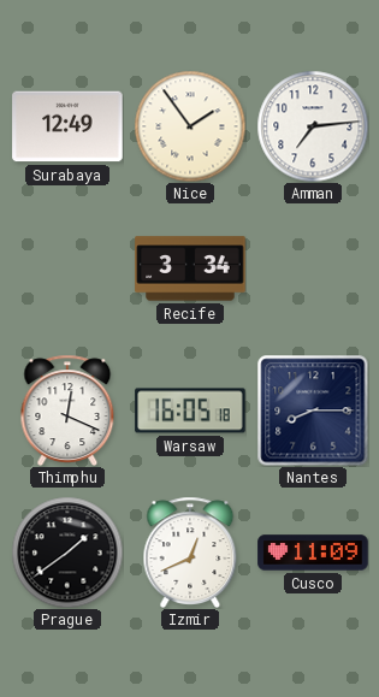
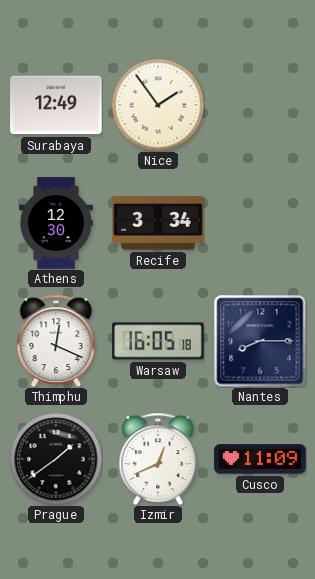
Amman: 7:14 -> none
Athens: none -> 12:30
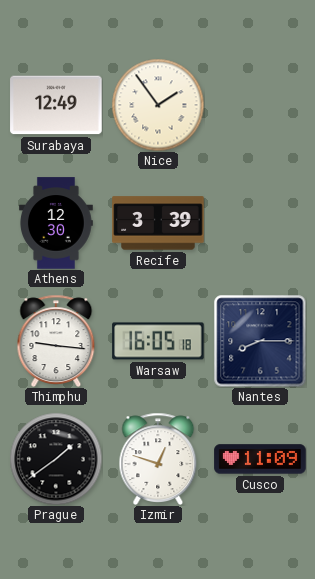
Recife: 3:34 -> 3:39
Thimphu: 12:19 -> 9:16
Izmir: 12:41 -> 12:48
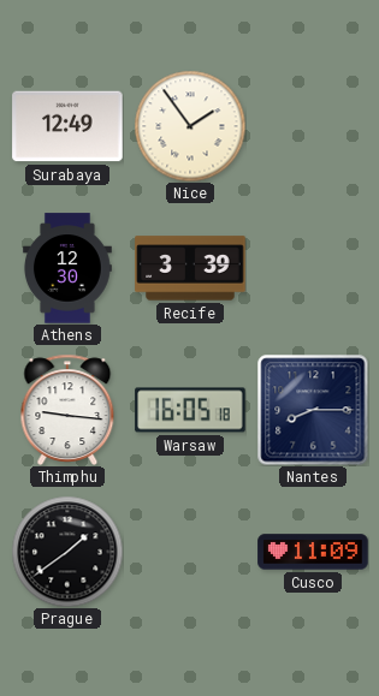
Izmir: 12:48 -> none
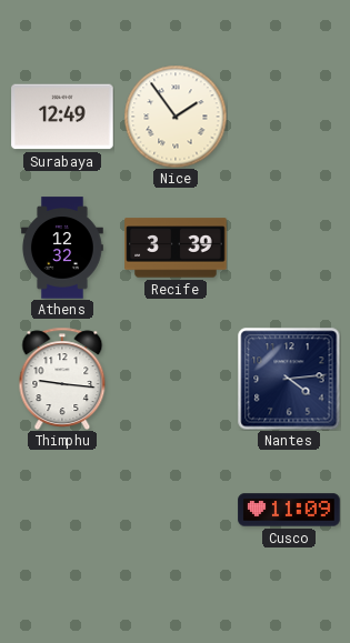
Athens: 12:30 -> 12:32
Warsaw: 16:05 -> none
Nantes: 8:15 -> 4:14
Prague: 1:39 -> none
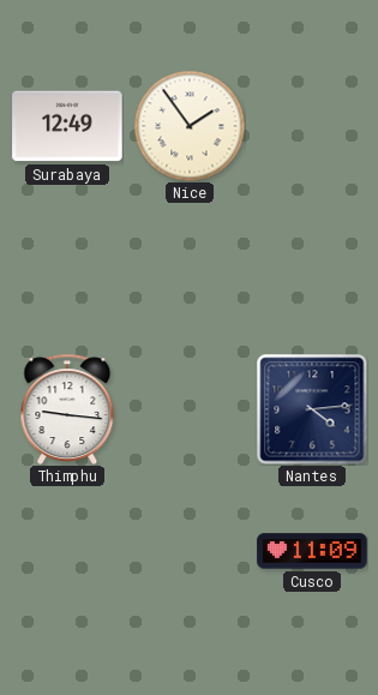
Athens: 12:32 -> none
Recife: 3:39 -> none
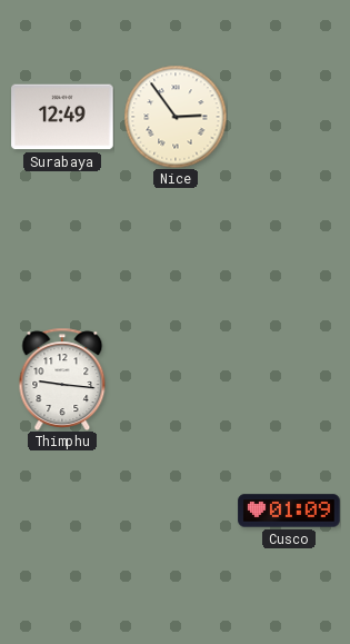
Nice: 1:54 -> 2:54
Nantes: 4:14 -> none
Cusco: 11:09 -> 01:09
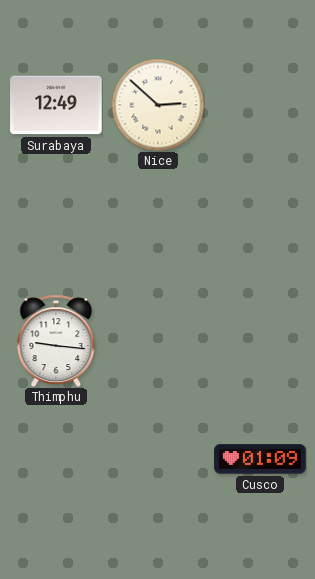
Nice: 2:54 -> 2:52
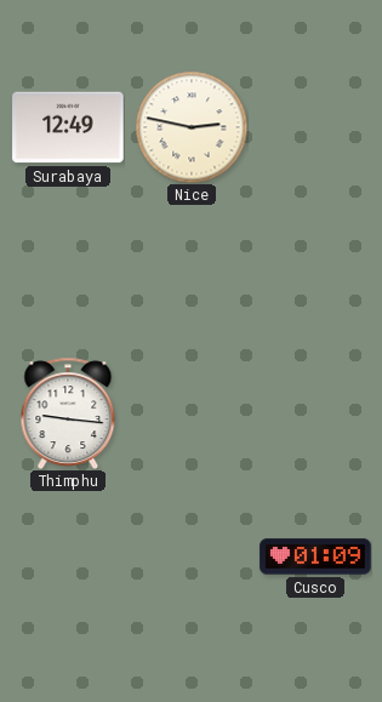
Nice: 2:52 -> 2:47
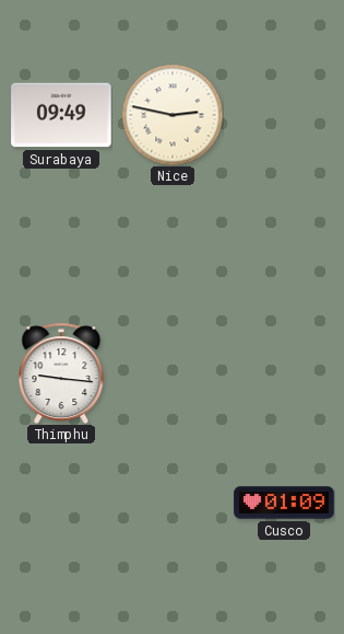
Surabaya: 12:49 -> 09:49
